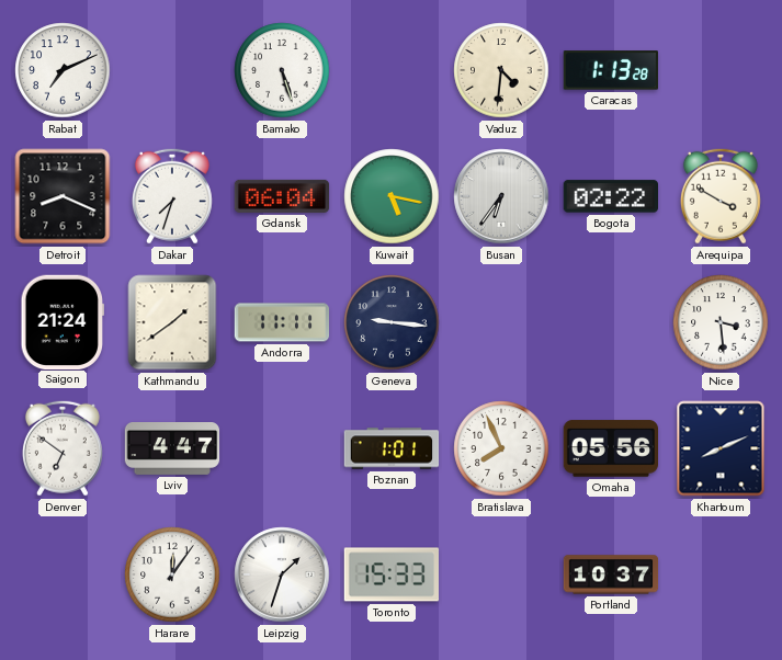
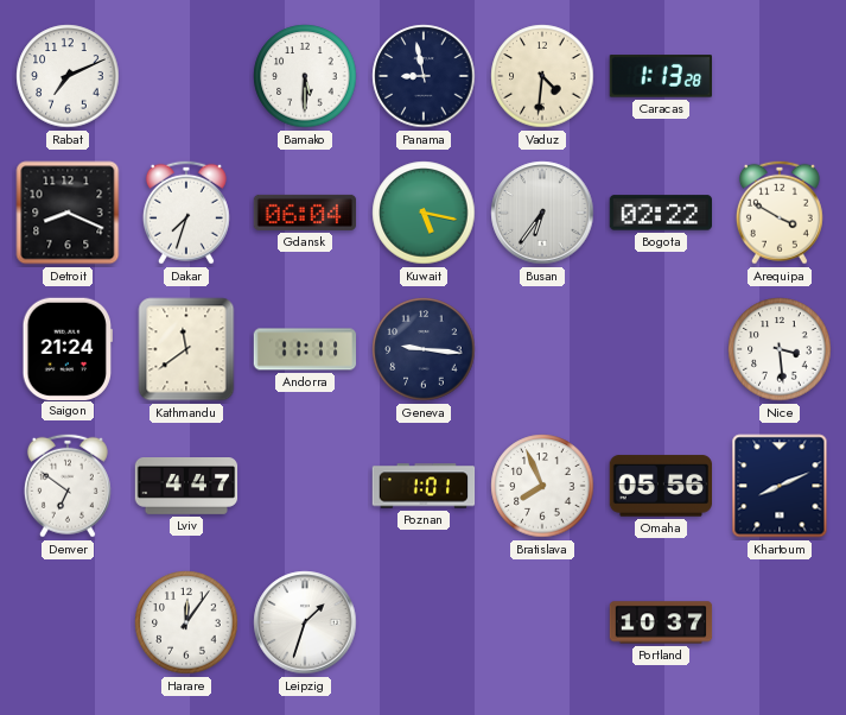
Bamako: 5:27 -> 5:30
Panama: none -> 8:58
Kathmandu: 1:39 -> 11:39
Toronto: 15:33 -> none
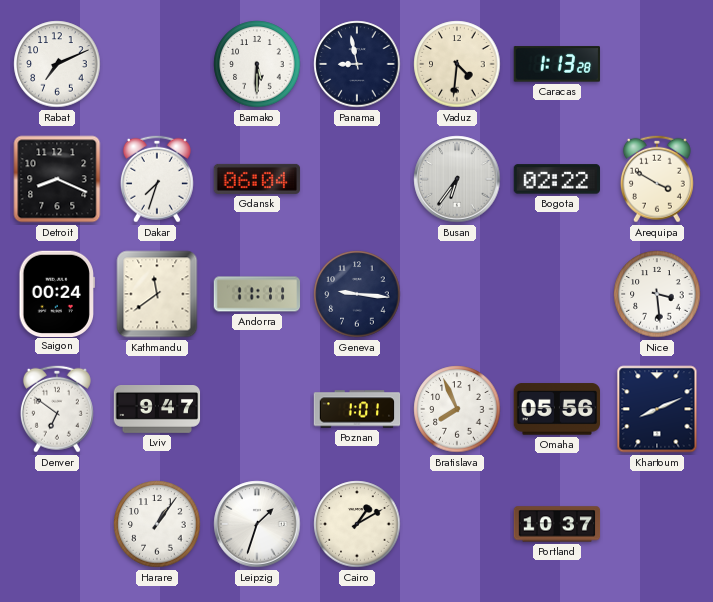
Kuwait: 5:17 -> none
Saigon: 21:24 -> 00:24
Lviv: 4:47 -> 9:47
Harare: 12:06 -> 1:06
Cairo: none -> 1:10
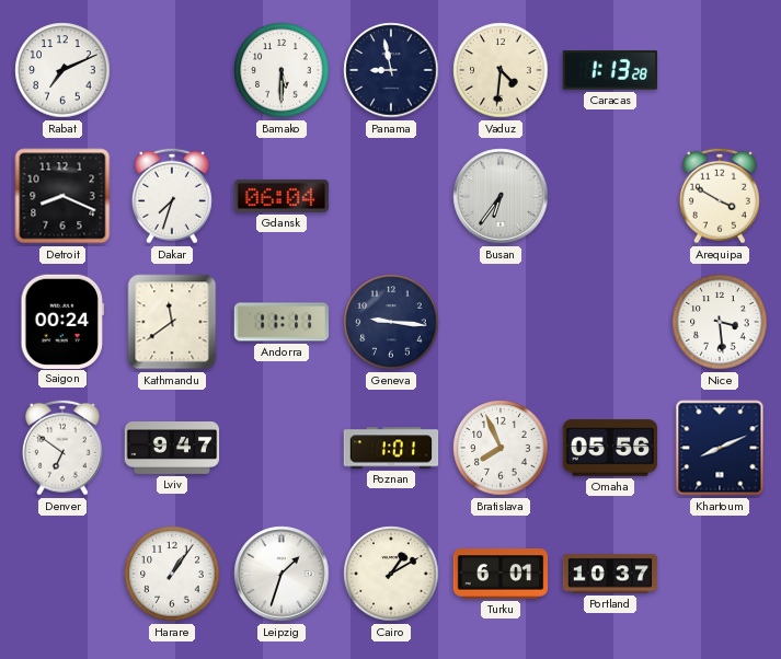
Bogota: 02:22 -> none
Turku: none -> 6:01
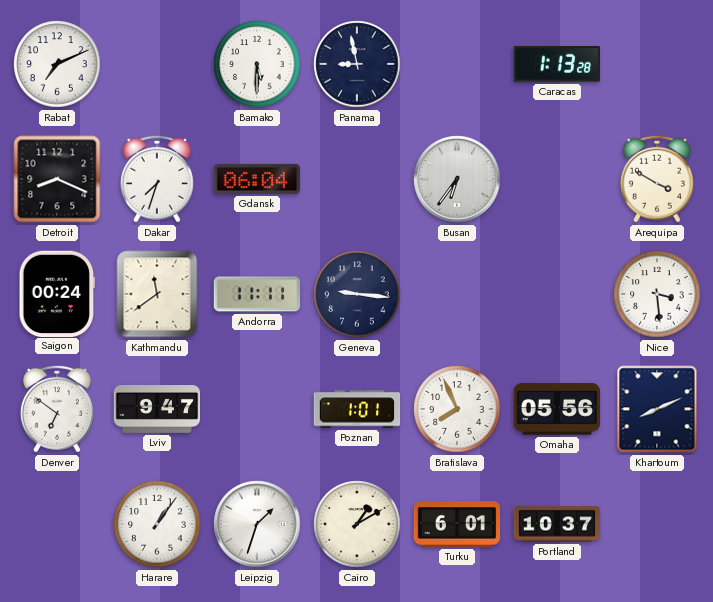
Vaduz: 4:31 -> none
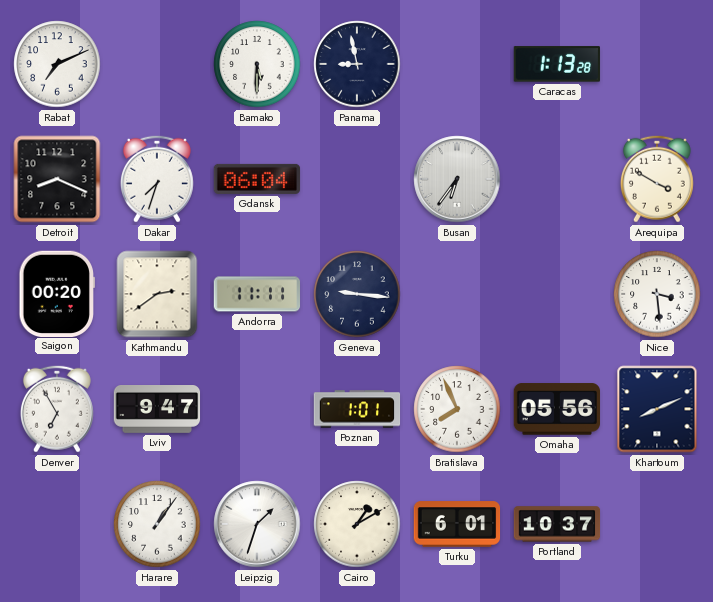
Saigon: 00:24 -> 00:20
Kathmandu: 11:39 -> 2:39
Denver: 6:51 -> 6:55
